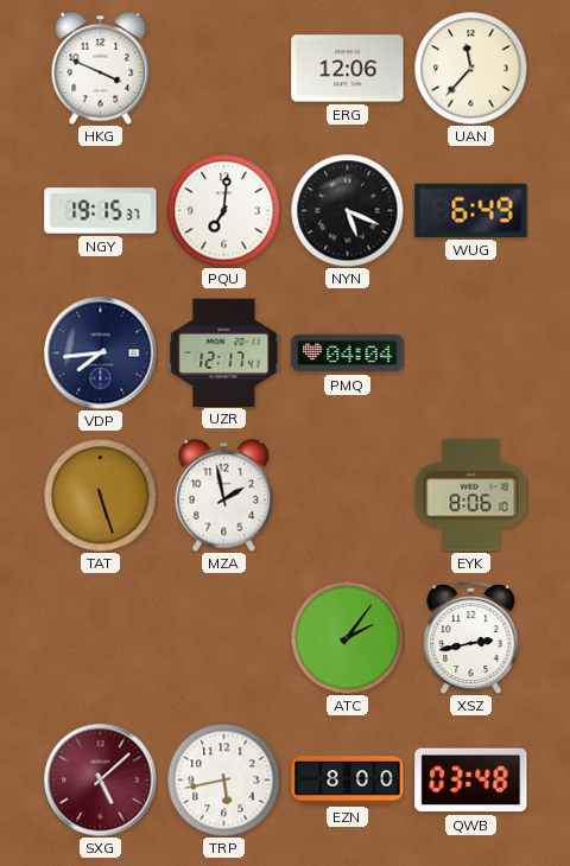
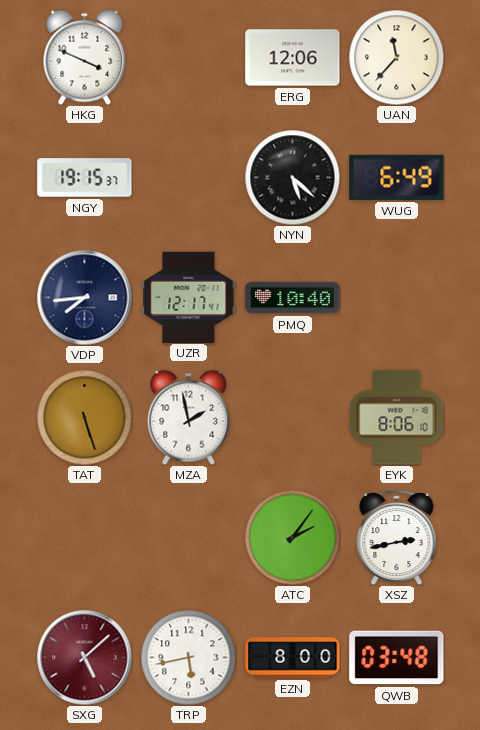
PQU: 7:01 -> none
NYN: 5:19 -> 5:22
PMQ: 04:04 -> 10:40
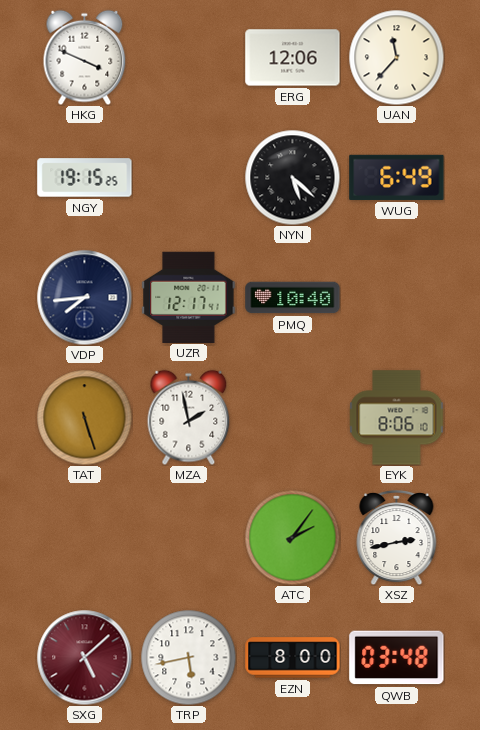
NGY: 19:15:37 -> 19:15:25
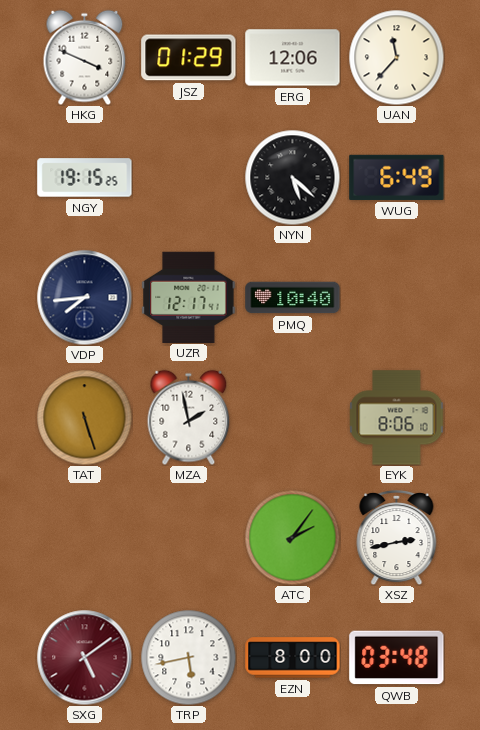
JSZ: none -> 01:29
SXG: 5:08 -> 5:09
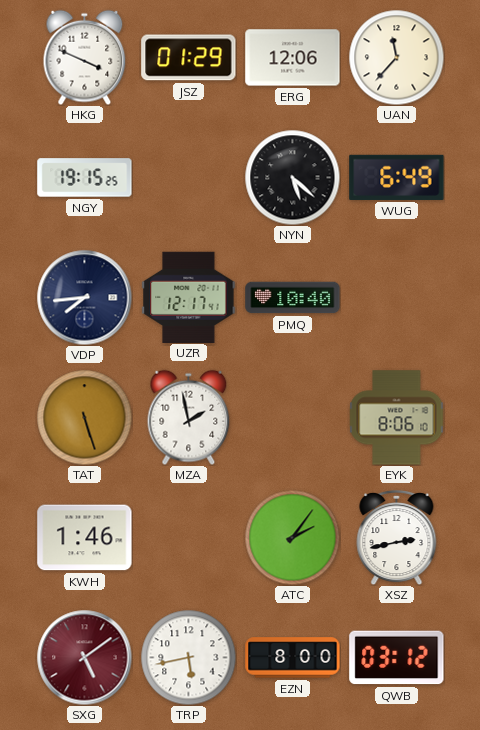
KWH: none -> 1:46
QWB: 03:48 -> 03:12
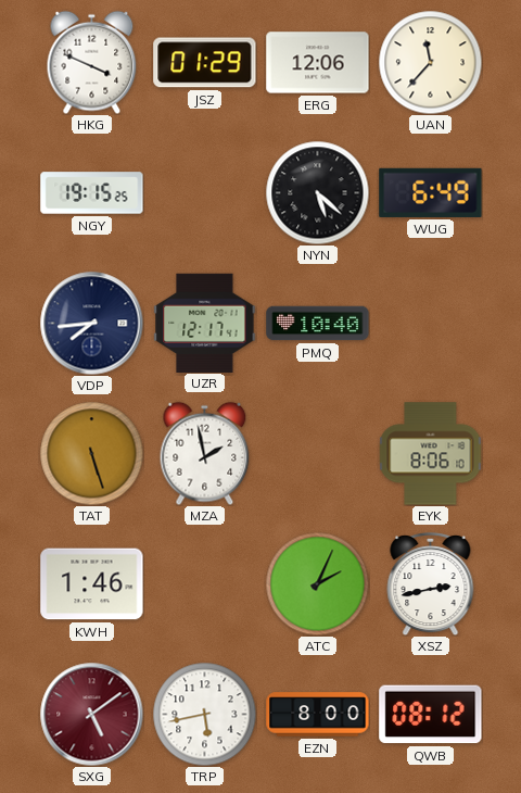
ATC: 2:06 -> 2:04
QWB: 03:12 -> 08:12
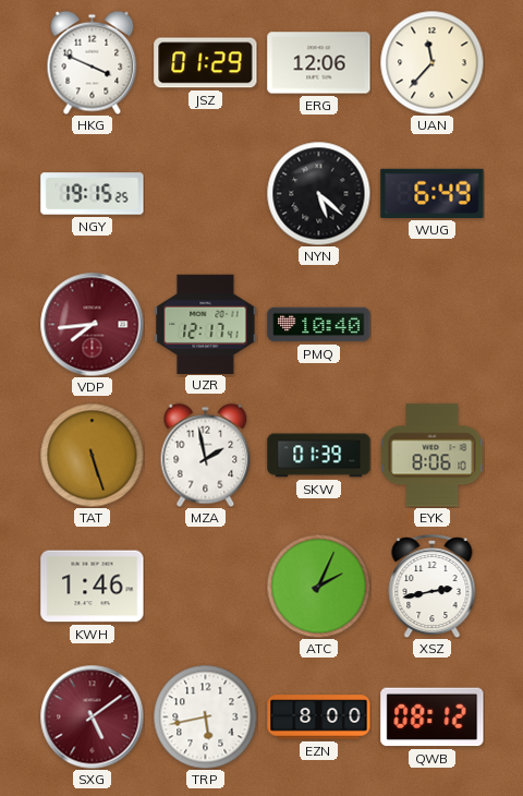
VDP dial: navy -> burgundy
SKW: none -> 01:39
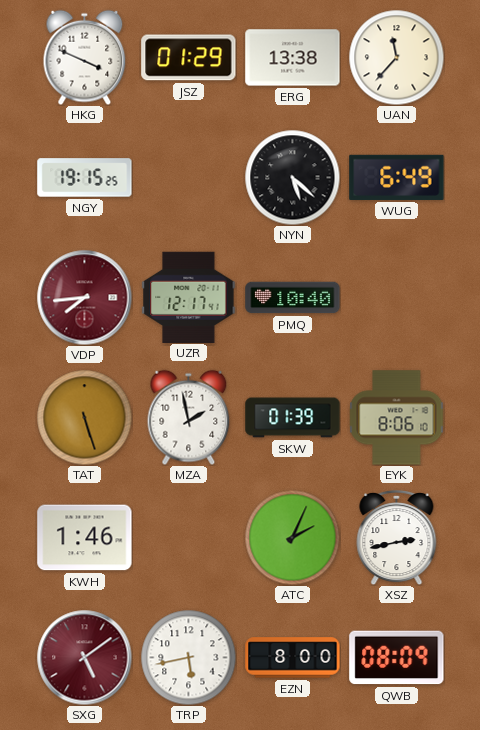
ERG: 12:06 -> 13:38
QWB: 08:12 -> 08:09
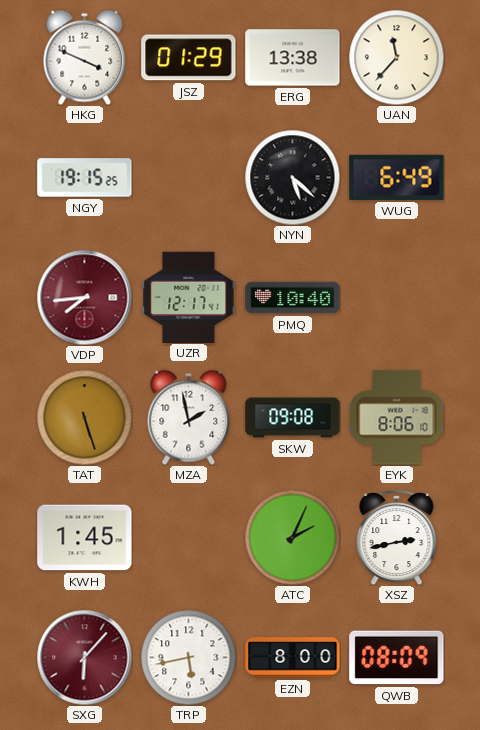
SKW: 01:39 -> 09:08
KWH: 1:46 -> 1:45
SXG: 5:09 -> 6:07
